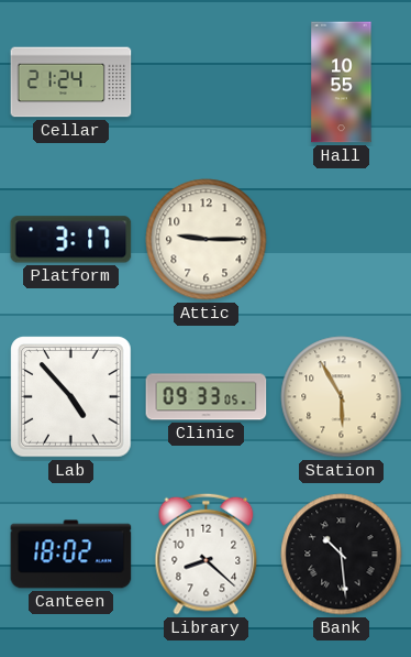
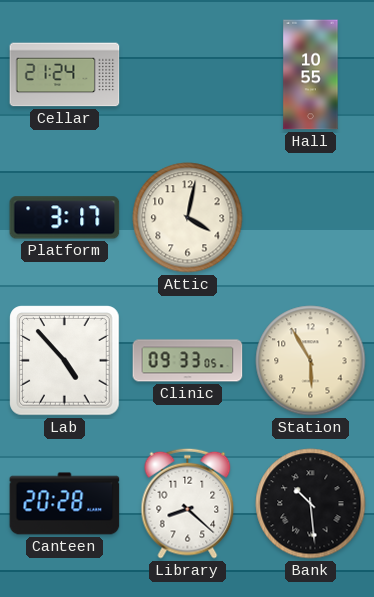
Attic: 9:15 -> 4:02
Canteen: 18:02 -> 20:28
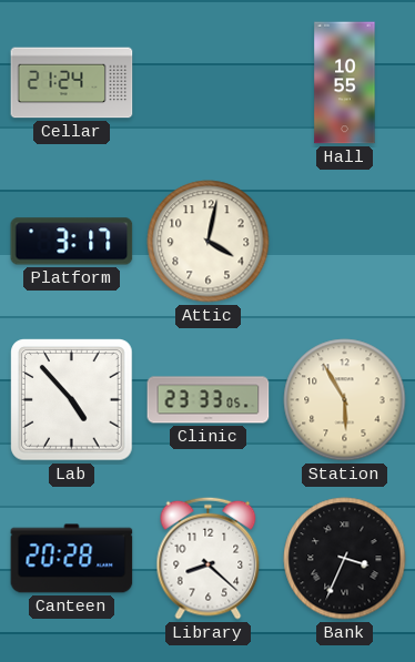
Clinic: 09:33 -> 23:33
Bank: 10:29 -> 3:34
